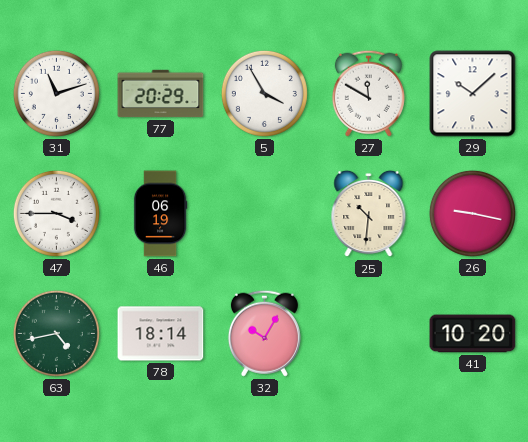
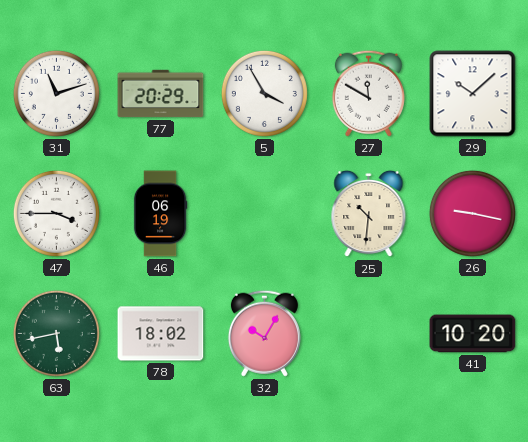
63: 4:43 -> 5:43
78: 18:14 -> 18:02
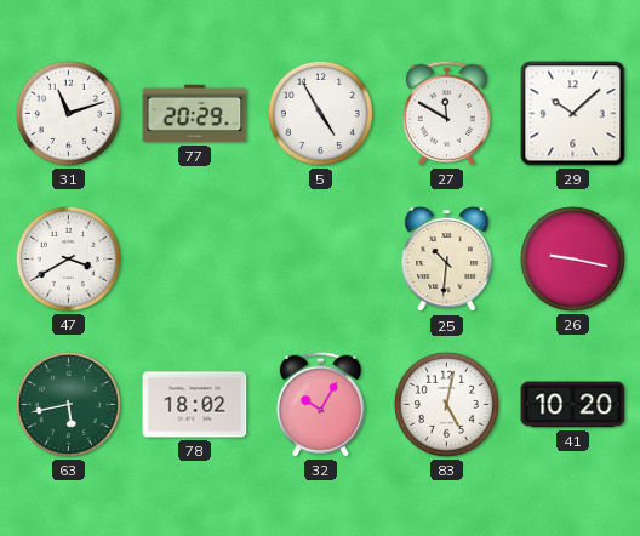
5: 3:55 -> 4:55
47: 3:45 -> 3:40
46: 06:19 -> none
83: none -> 5:02
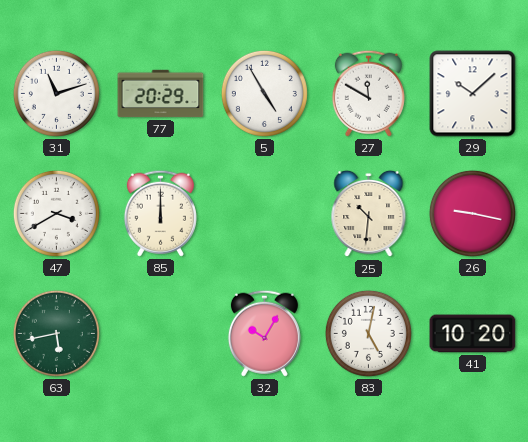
85: none -> 12:00
78: 18:02 -> none
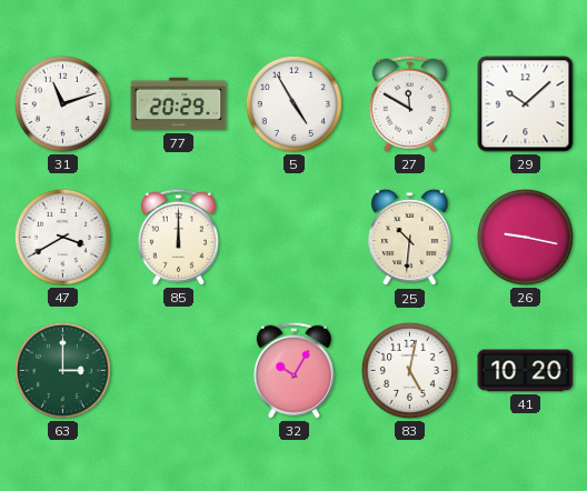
63: 5:43 -> 3:00
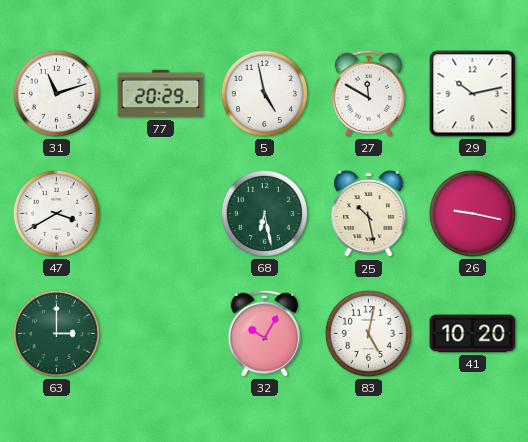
5: 4:55 -> 4:58
29: 10:08 -> 10:13
85: 12:00 -> none
68: none -> 6:28
25: 10:31 -> 10:28
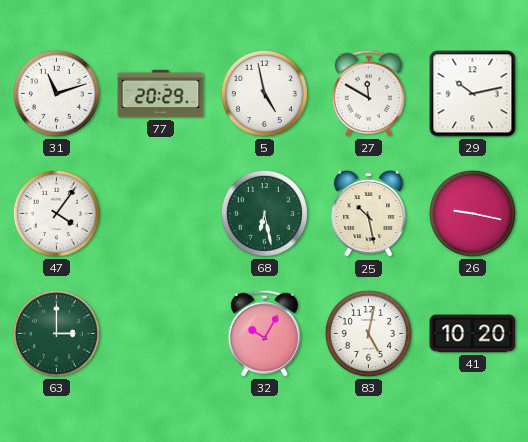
47: 3:40 -> 4:06
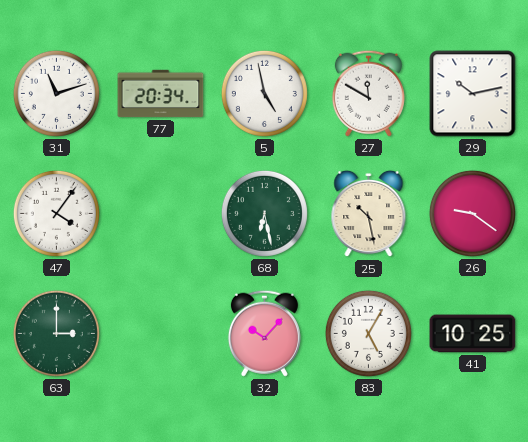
77: 20:29 -> 20:34
26: 9:17 -> 9:21
32: 10:05 -> 10:07
83: 5:02 -> 5:05
41: 10:20 -> 10:25
